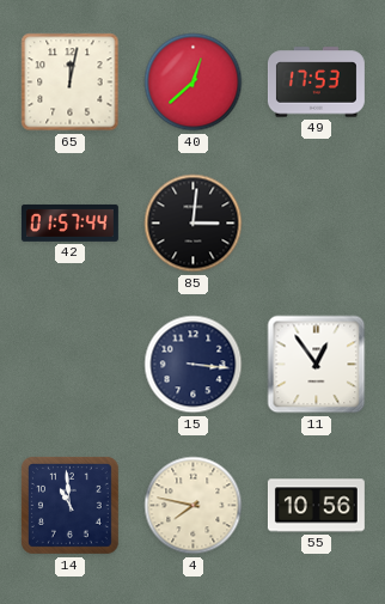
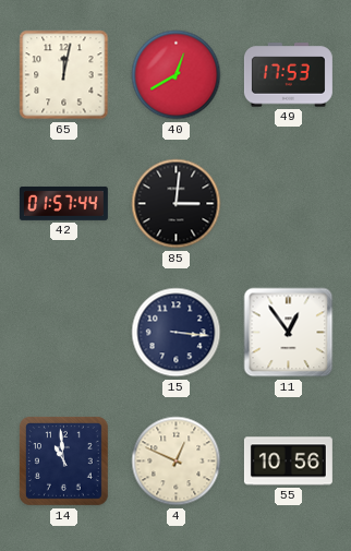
40: 12:38 -> 12:40
4: 7:47 -> 12:49
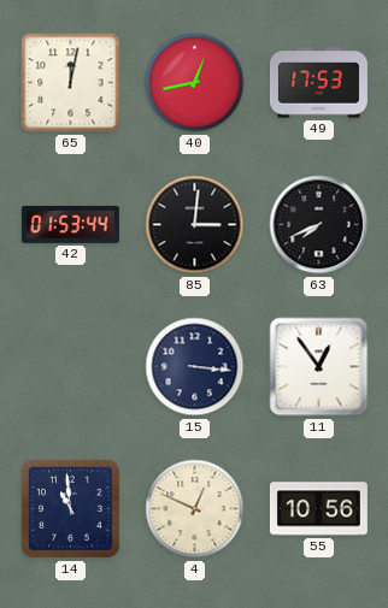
40: 12:40 -> 12:43
42: 01:57 -> 01:53
63: none -> 7:41
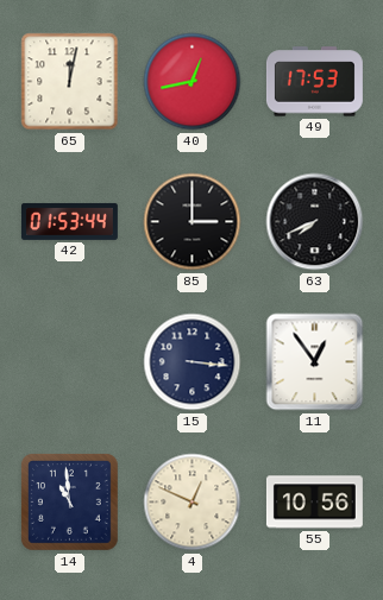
85: 3:01 -> 3:00
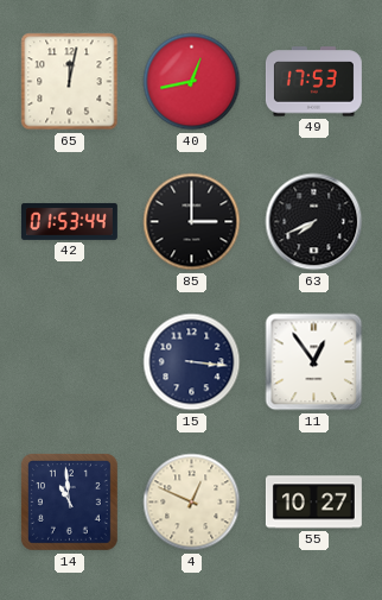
55: 10:56 -> 10:27
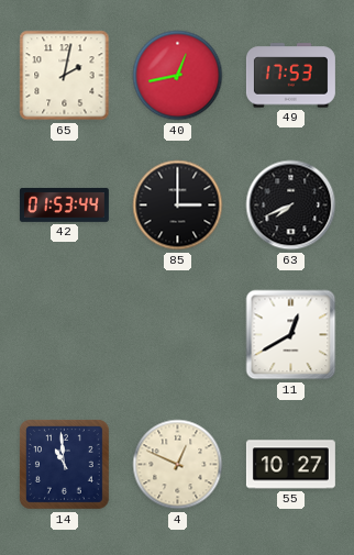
65: 12:02 -> 2:02
15: 3:16 -> none
11: 12:54 -> 12:40
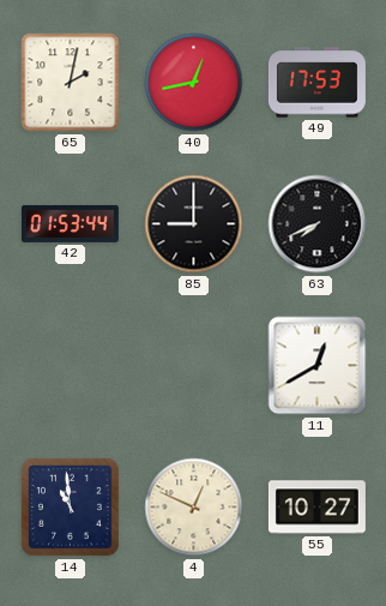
85: 3:00 -> 9:00
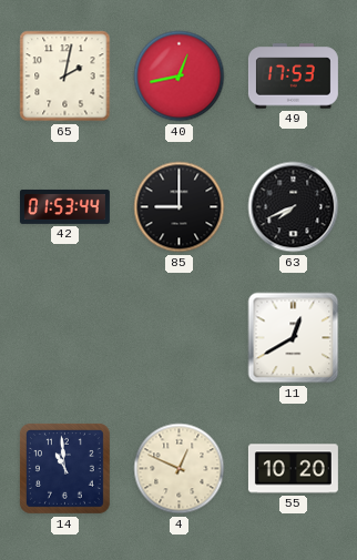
55: 10:27 -> 10:20
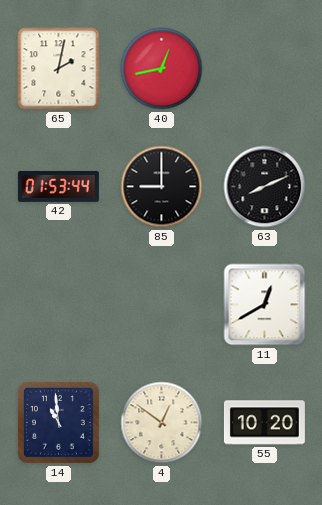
49: 17:53 -> none
63: 7:41 -> 8:11
4: 12:49 -> 12:51
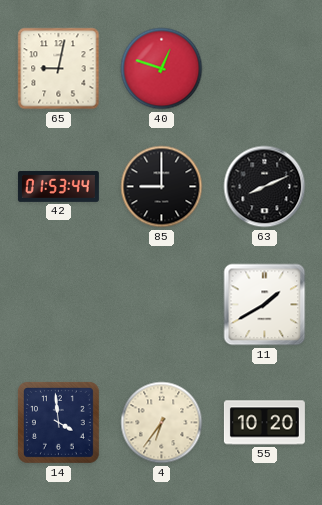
65: 2:02 -> 9:02
40: 12:43 -> 12:48
11: 12:40 -> 1:40
14: 10:59 -> 3:59
4: 12:51 -> 6:36
